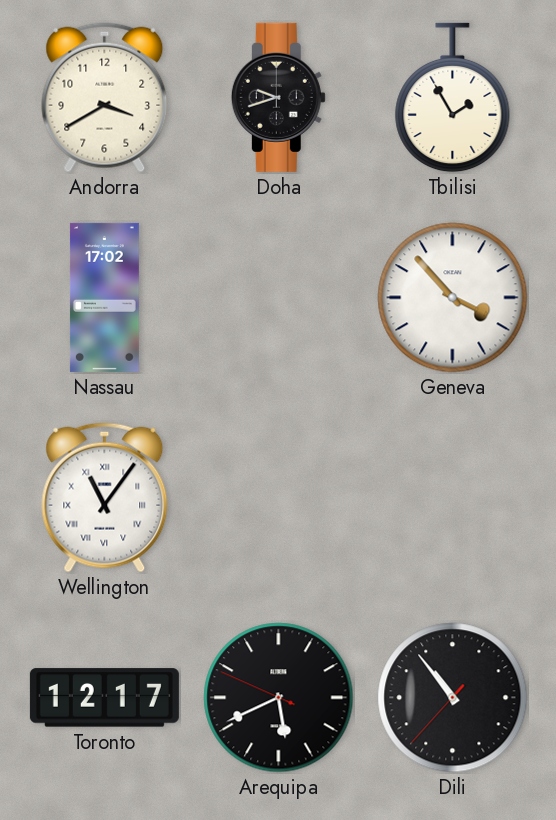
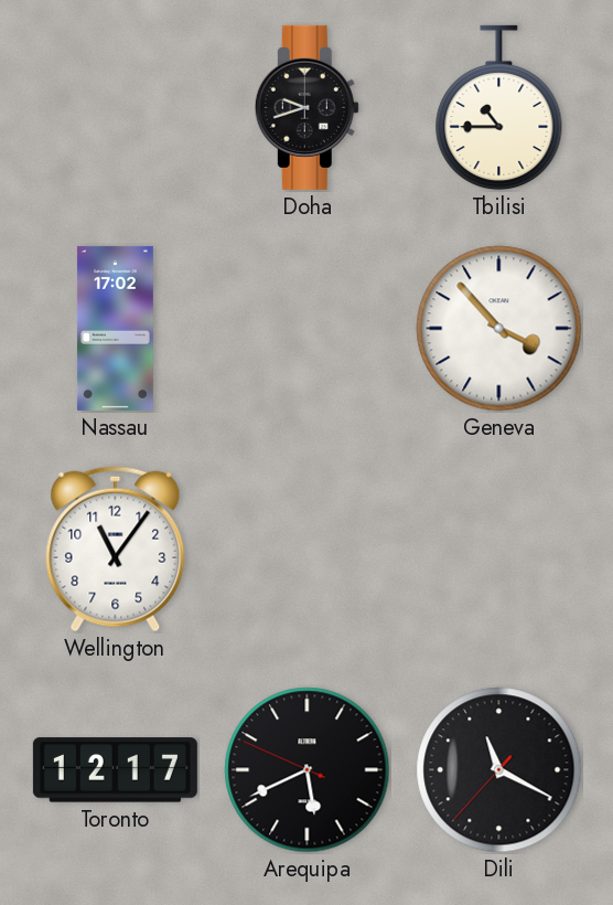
Andorra: 3:40 -> none
Tbilisi: 1:55 -> 10:45
Wellington numerals: Roman -> Arabic
Dili: 10:53 -> 11:19
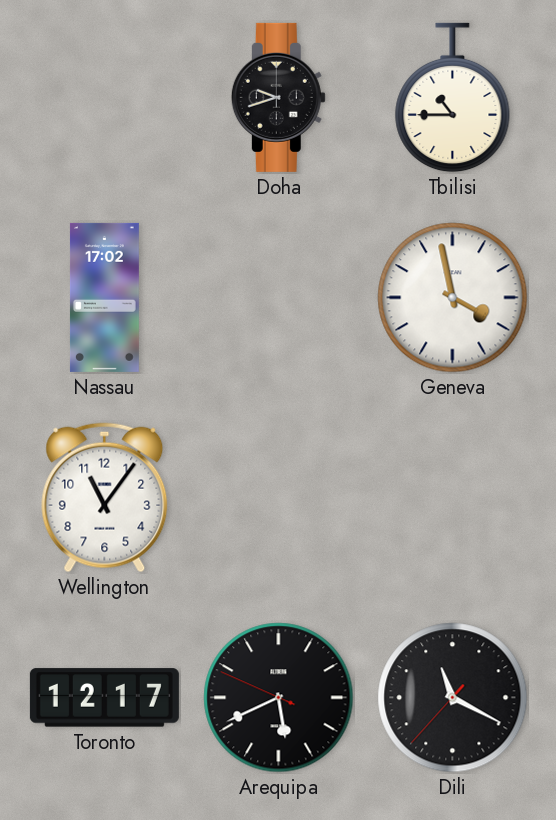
Geneva: 3:53 -> 3:58
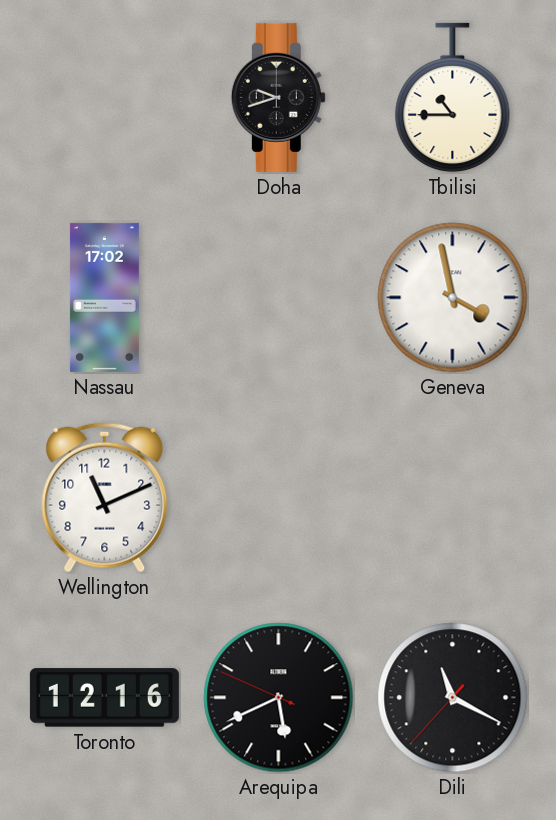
Wellington: 11:06 -> 11:11
Toronto: 12:17 -> 12:16
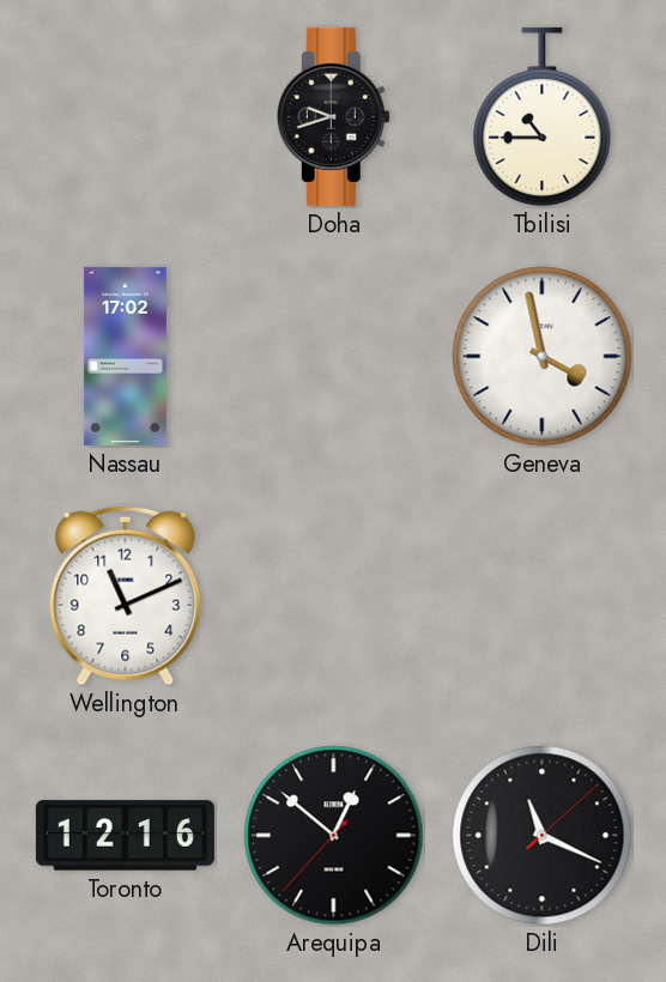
Arequipa: 5:40 -> 12:51
Dili: 11:19:37 -> 11:19:08
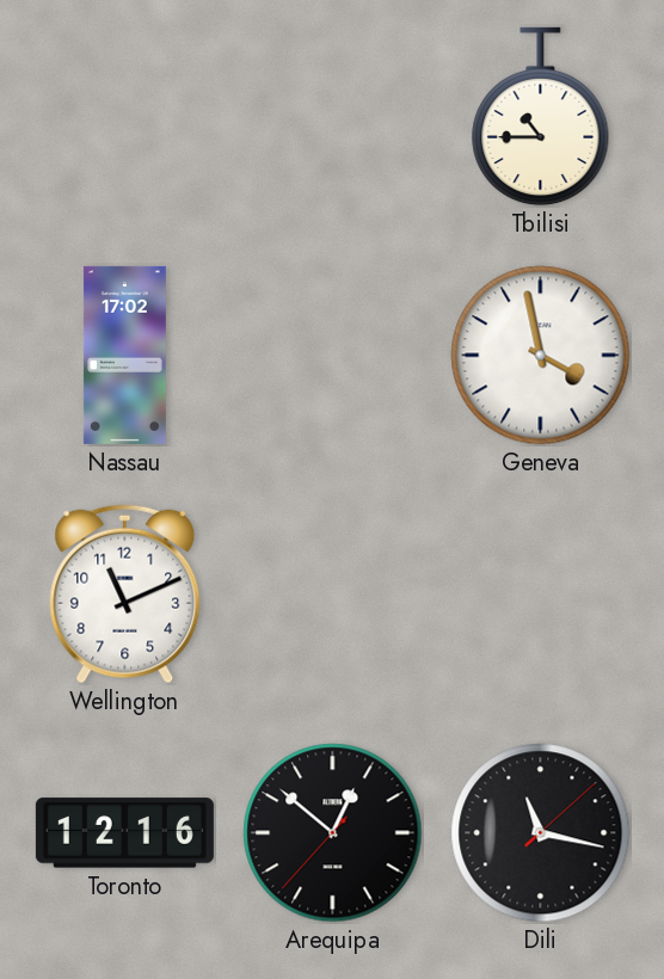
Doha: 9:42 -> none
Dili: 11:19 -> 11:17
